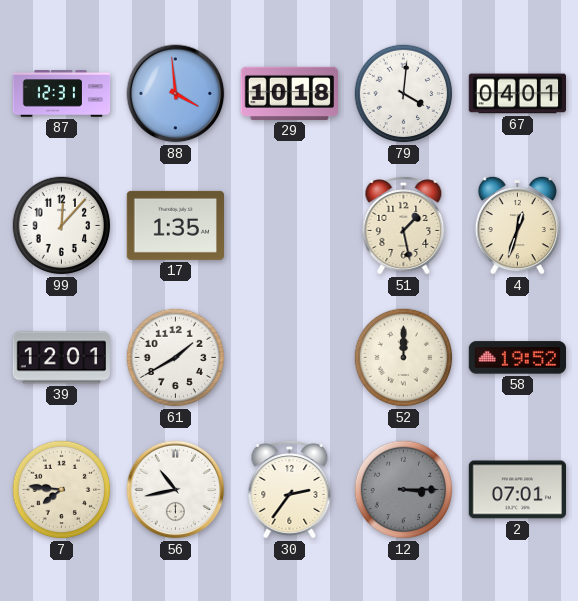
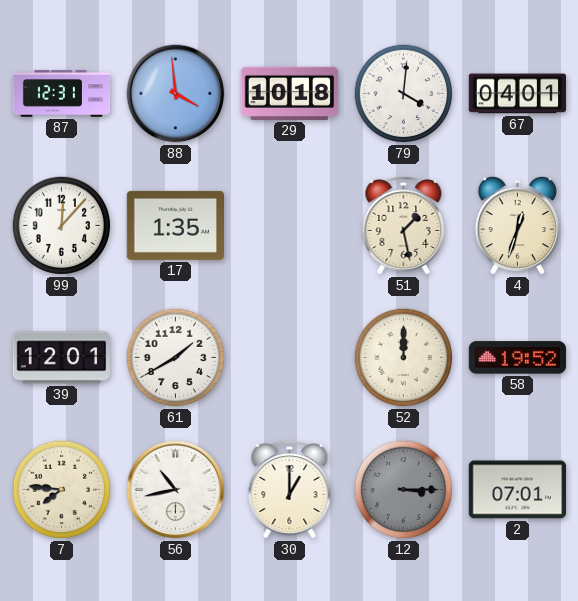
30: 2:36 -> 1:00
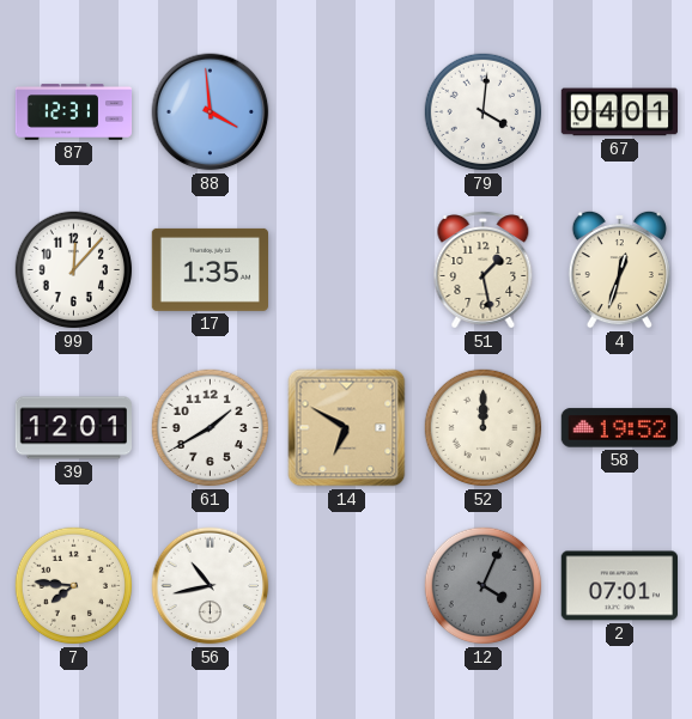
29: 10:18 -> none
14: none -> 6:50
30: 1:00 -> none
12: 3:15 -> 4:04
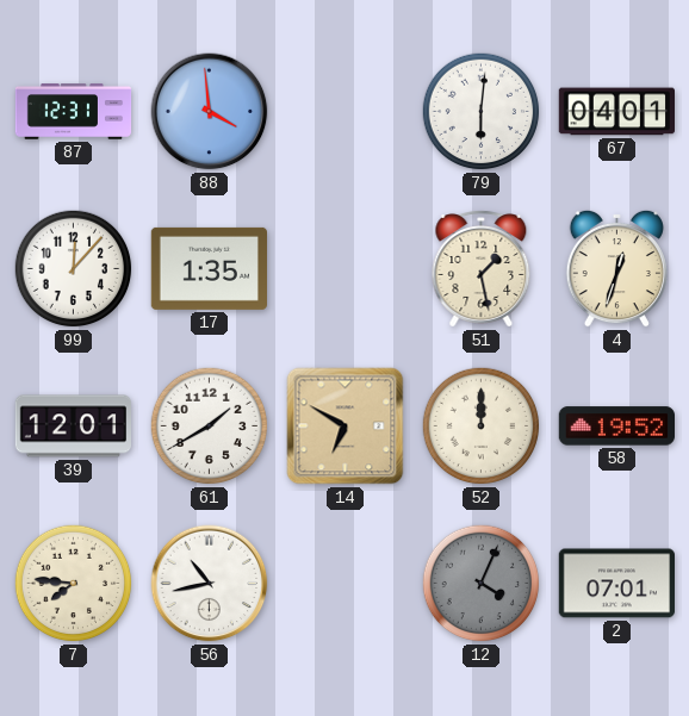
79: 4:01 -> 6:01
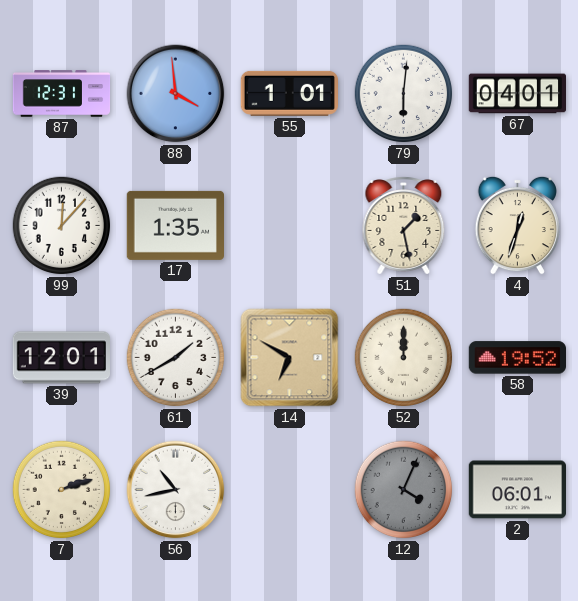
55: none -> 1:01
7: 7:46 -> 2:12
2: 07:01 -> 06:01
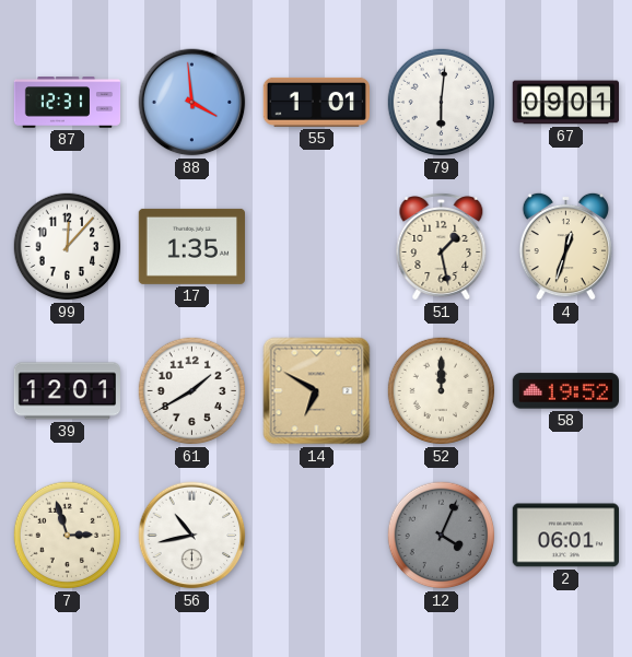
67: 04:01 -> 09:01
7: 2:12 -> 2:57
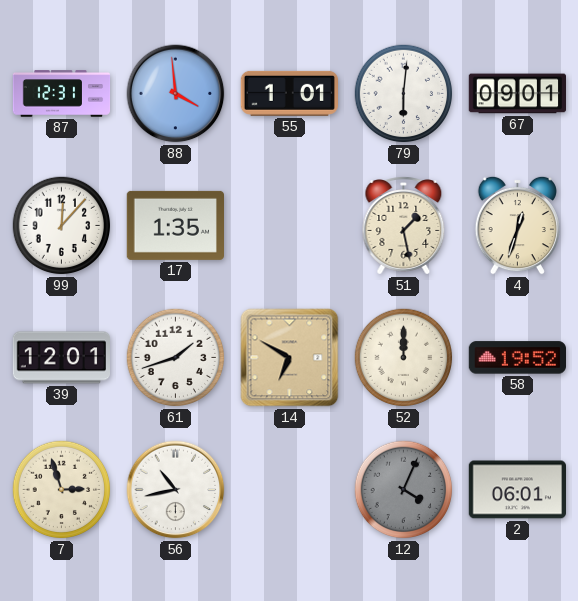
61: 1:40 -> 1:42
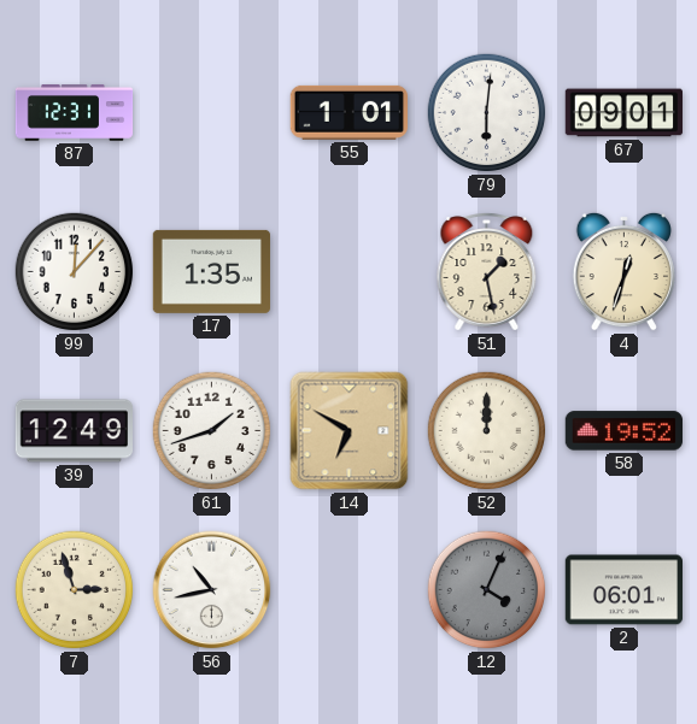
88: 3:59 -> none
39: 12:01 -> 12:49
